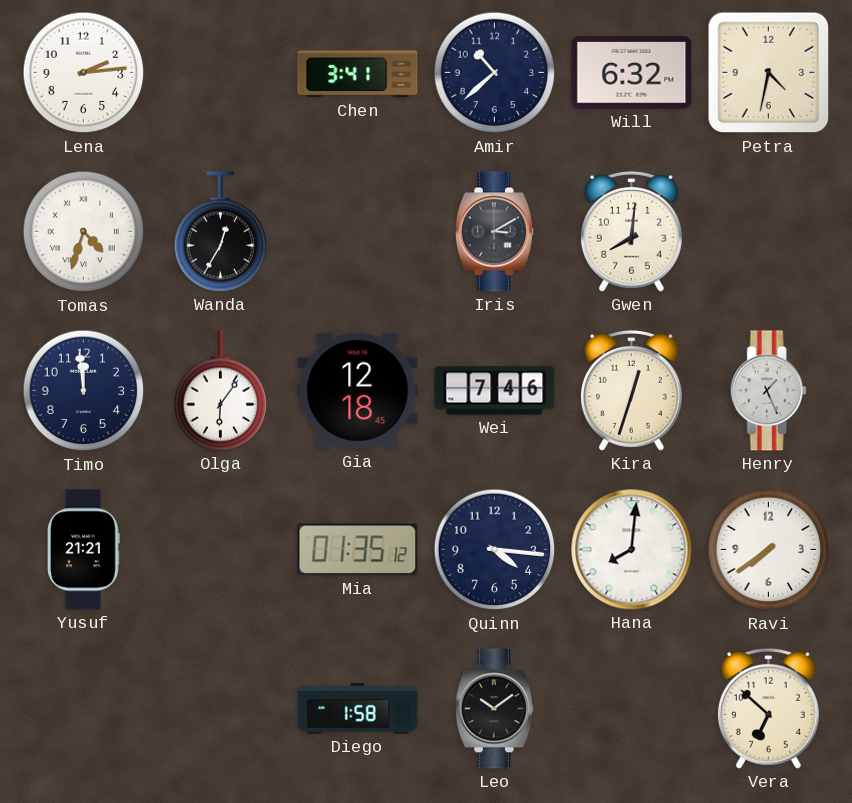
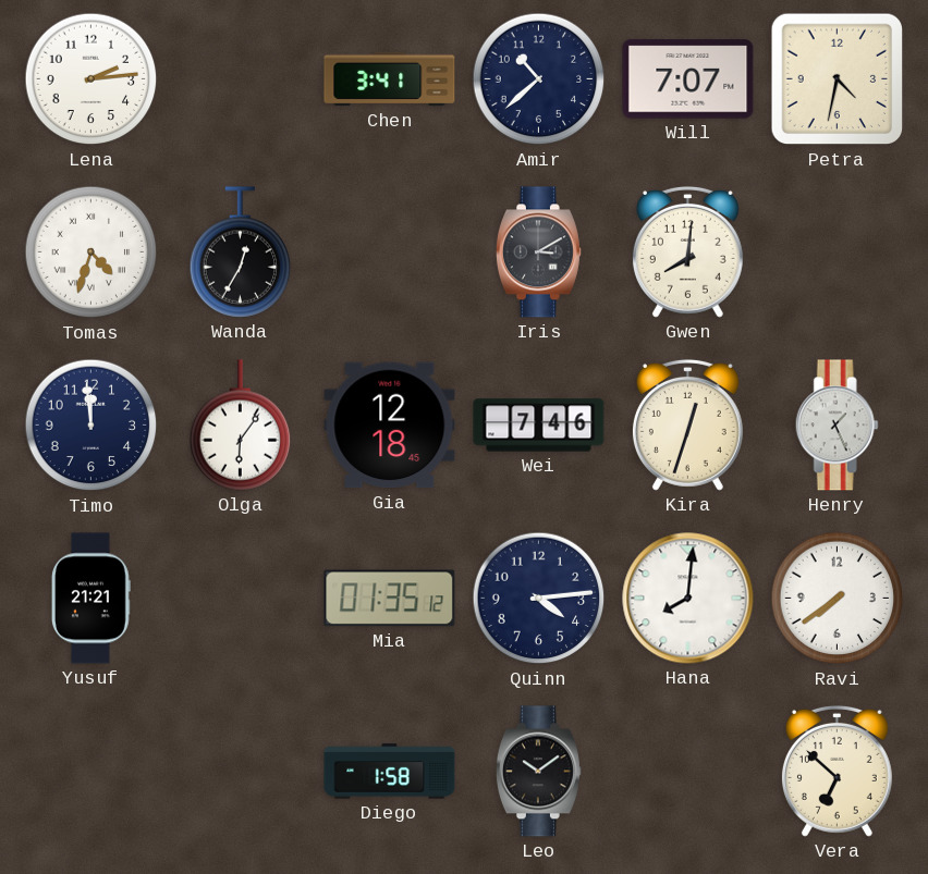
Will: 6:32 -> 7:07
Quinn: 4:16 -> 4:14
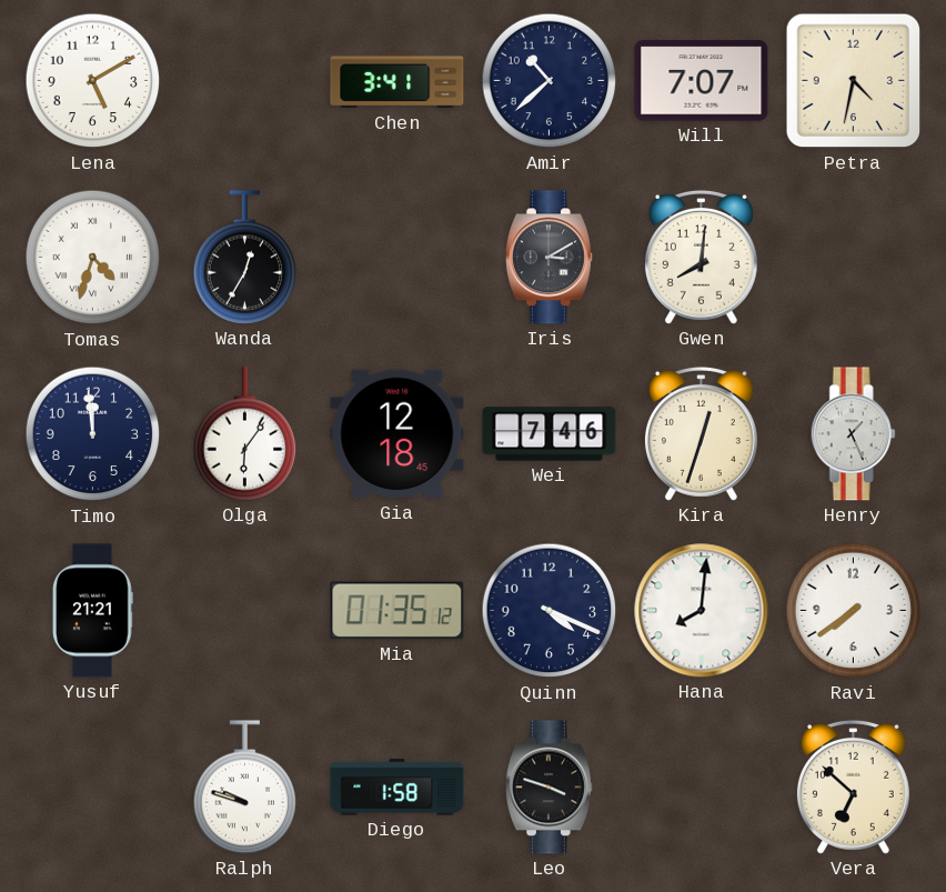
Lena: 2:14 -> 5:10
Quinn: 4:14 -> 4:19
Ralph: none -> 9:48
Leo: 10:09 -> 3:48
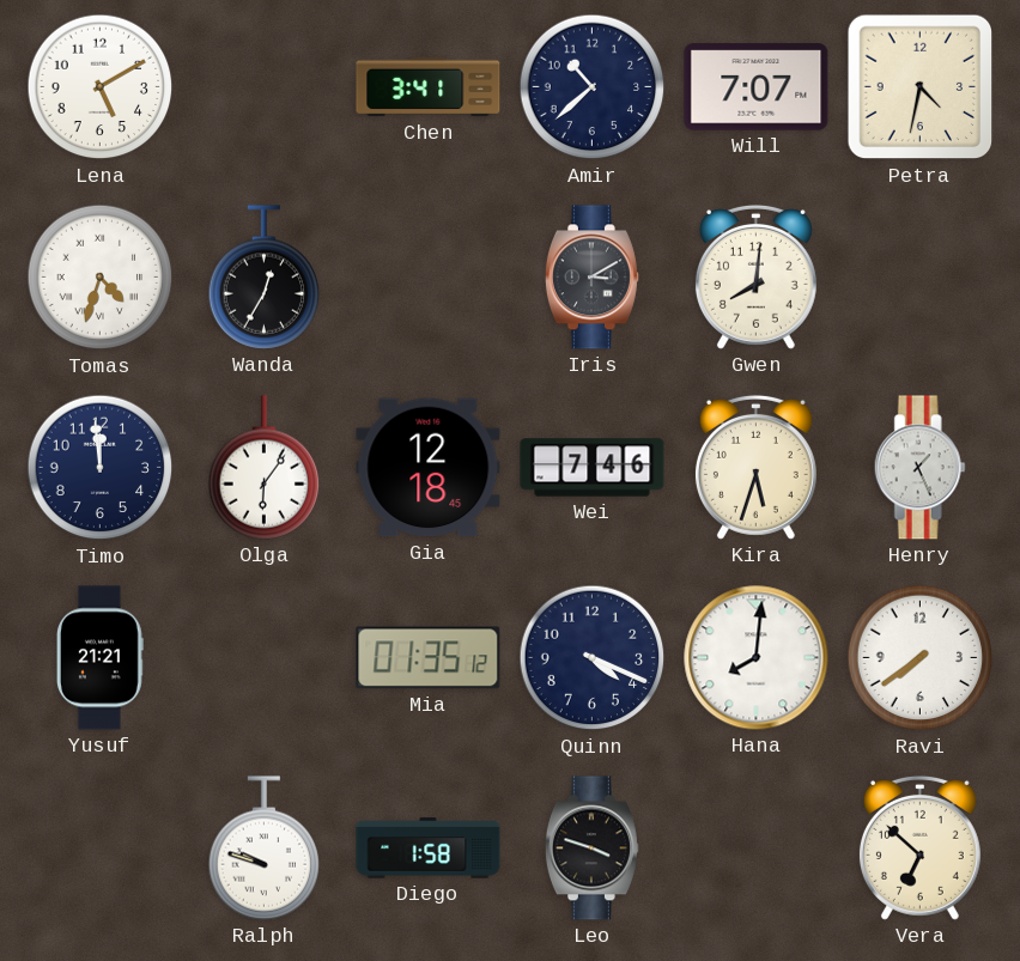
Kira: 12:33 -> 5:33
